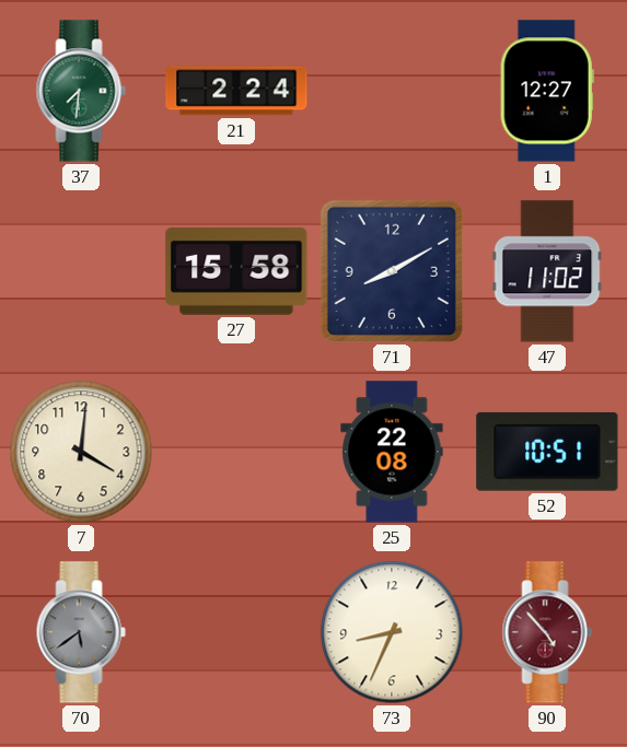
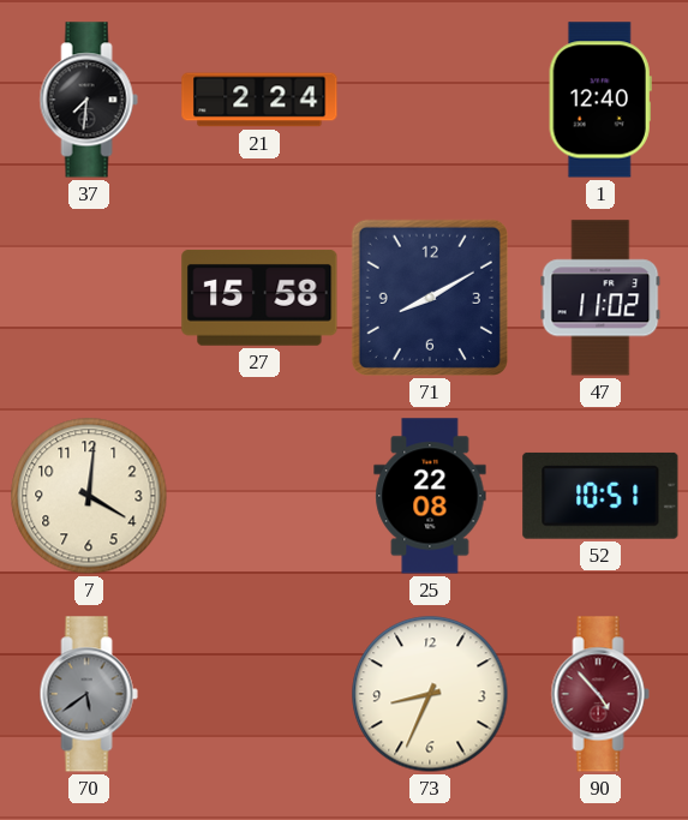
37 dial: green -> black
1: 12:27 -> 12:40
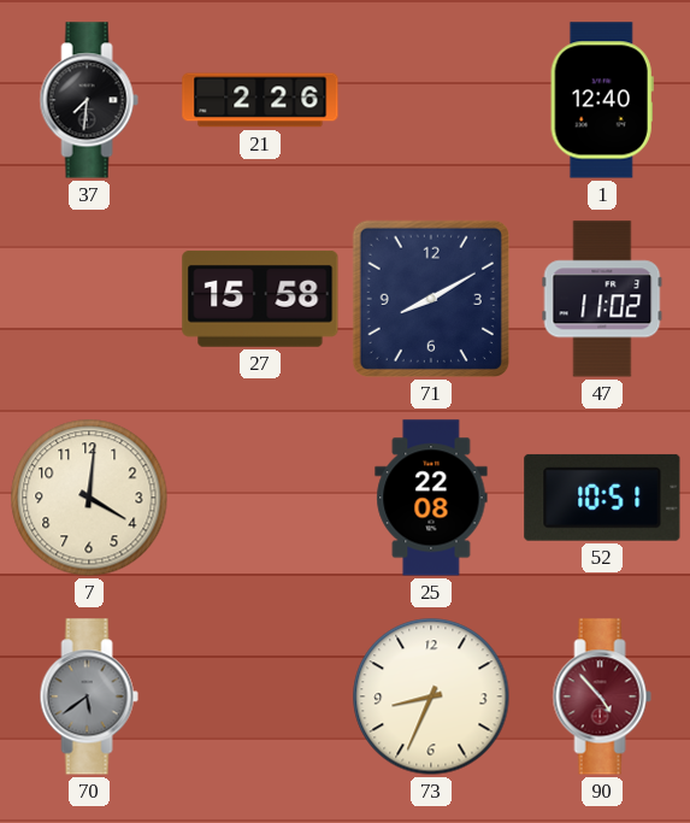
21: 2:24 -> 2:26
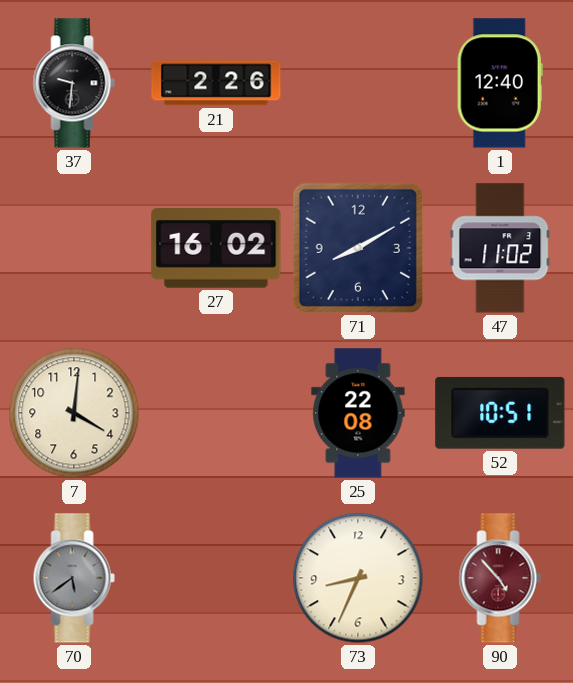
37: 7:31 -> 9:31
27: 15:58 -> 16:02
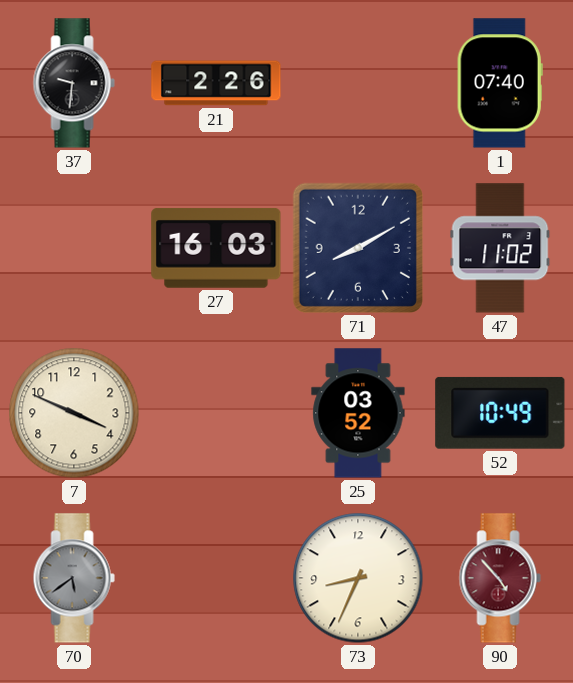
1: 12:40 -> 07:40
27: 16:02 -> 16:03
7: 4:01 -> 3:49
25: 22:08 -> 03:52
52: 10:51 -> 10:49
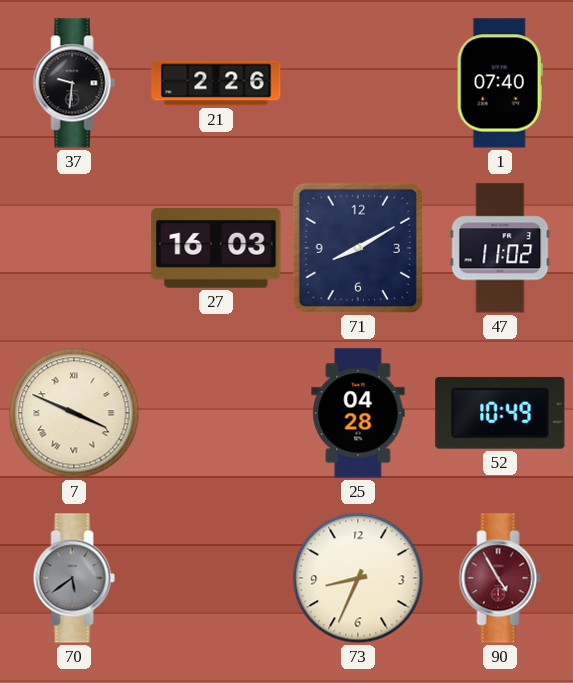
7 numerals: Arabic -> Roman
25: 03:52 -> 04:28
90: 4:53 -> 4:55
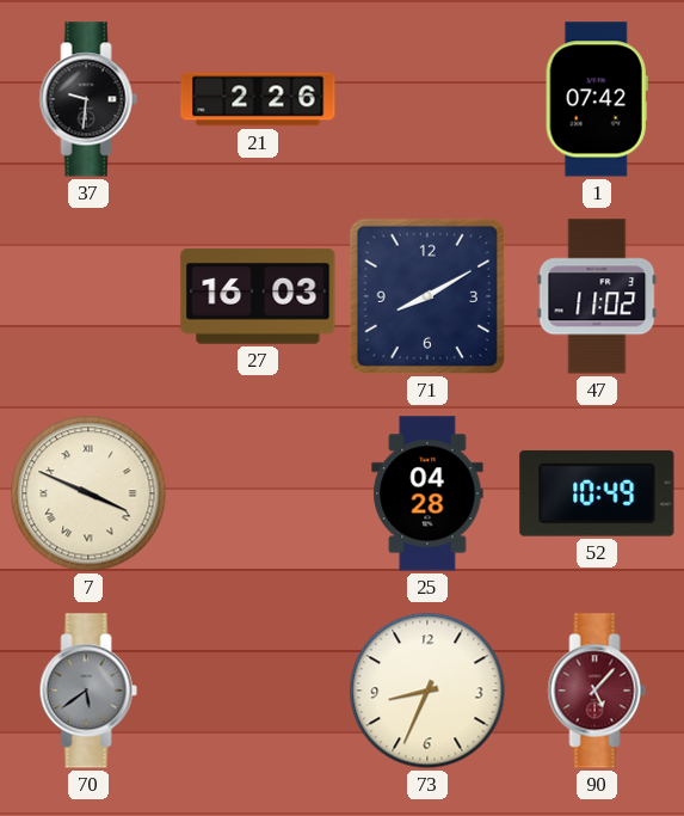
1: 07:40 -> 07:42
90: 4:55 -> 5:07
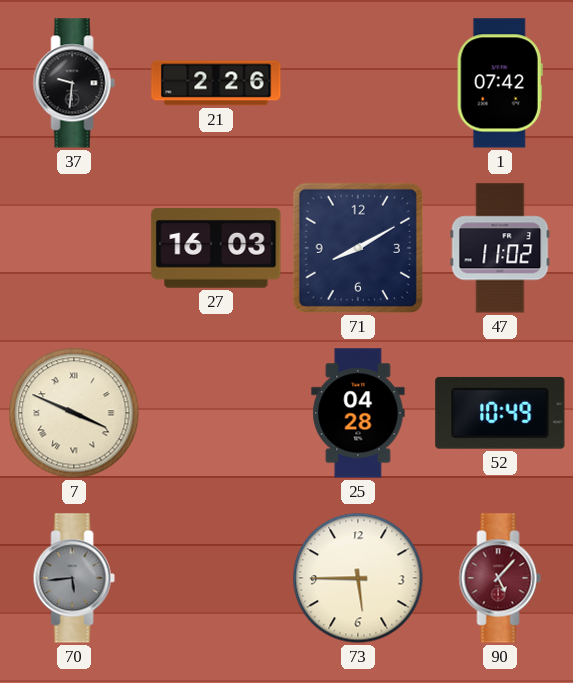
70: 5:39 -> 5:44
73: 8:34 -> 5:45
